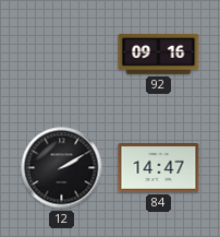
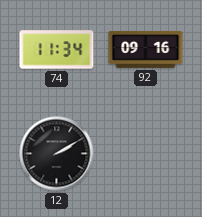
74: none -> 11:34
84: 14:47 -> none
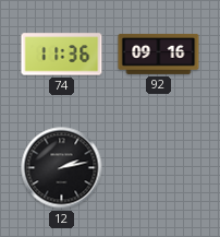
74: 11:34 -> 11:36
12: 2:10 -> 2:13
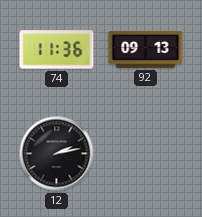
92: 09:16 -> 09:13
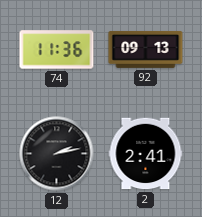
2: none -> 2:41
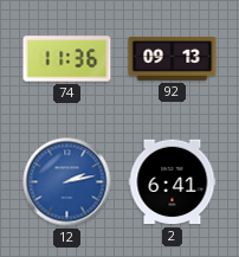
12 dial: black -> blue
2: 2:41 -> 6:41
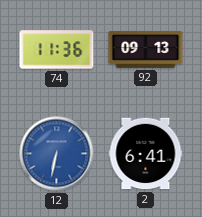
12: 2:13 -> 6:32
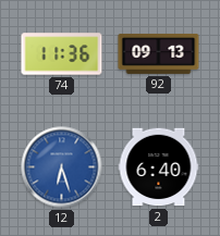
12: 6:32 -> 6:27
2: 6:41 -> 6:40
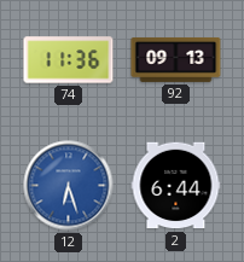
2: 6:40 -> 6:44
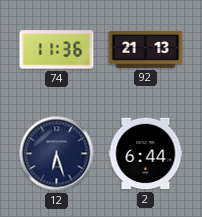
92: 09:13 -> 21:13
12 dial: blue -> navy
